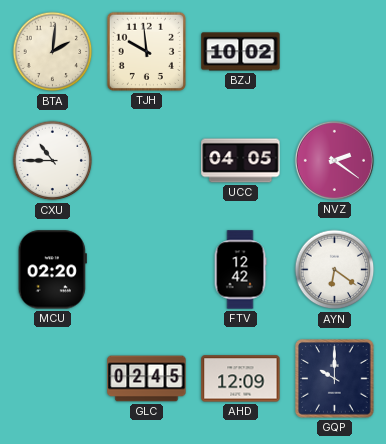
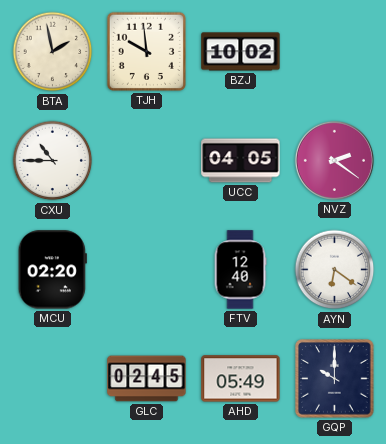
BTA: 2:01 -> 1:58
FTV: 12:42 -> 12:40
AHD: 12:09 -> 05:49
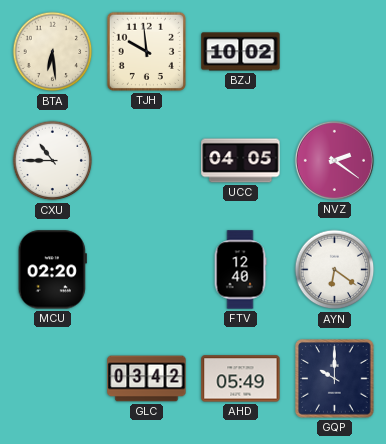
BTA: 1:58 -> 6:29
GLC: 02:45 -> 03:42
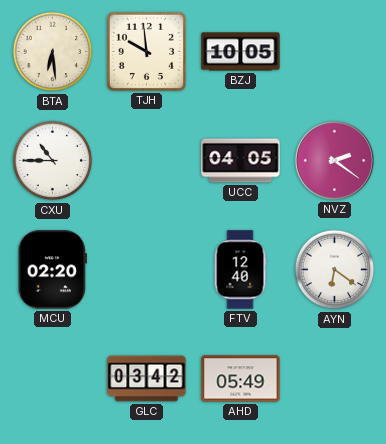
BZJ: 10:02 -> 10:05
GQP: 10:00 -> none
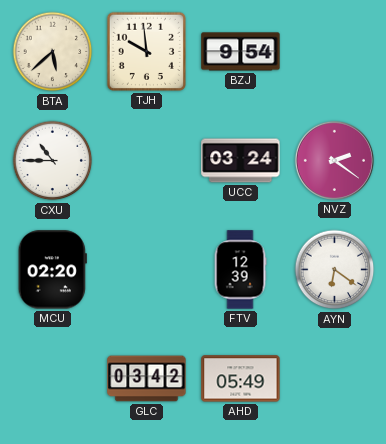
BTA: 6:29 -> 5:38
BZJ: 10:05 -> 9:54
UCC: 04:05 -> 03:24
FTV: 12:40 -> 12:39
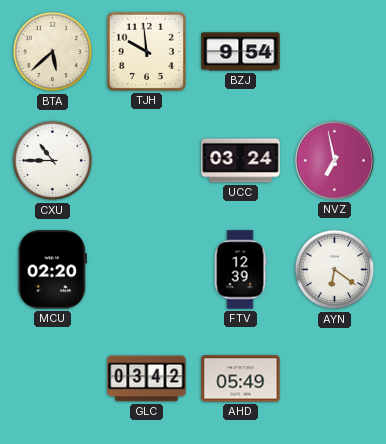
NVZ: 2:21 -> 6:58
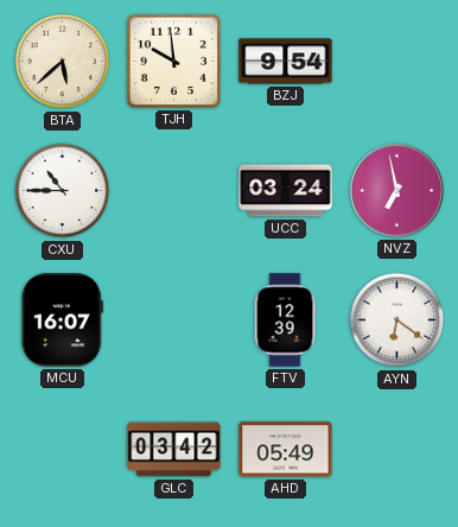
MCU: 02:20 -> 16:07
